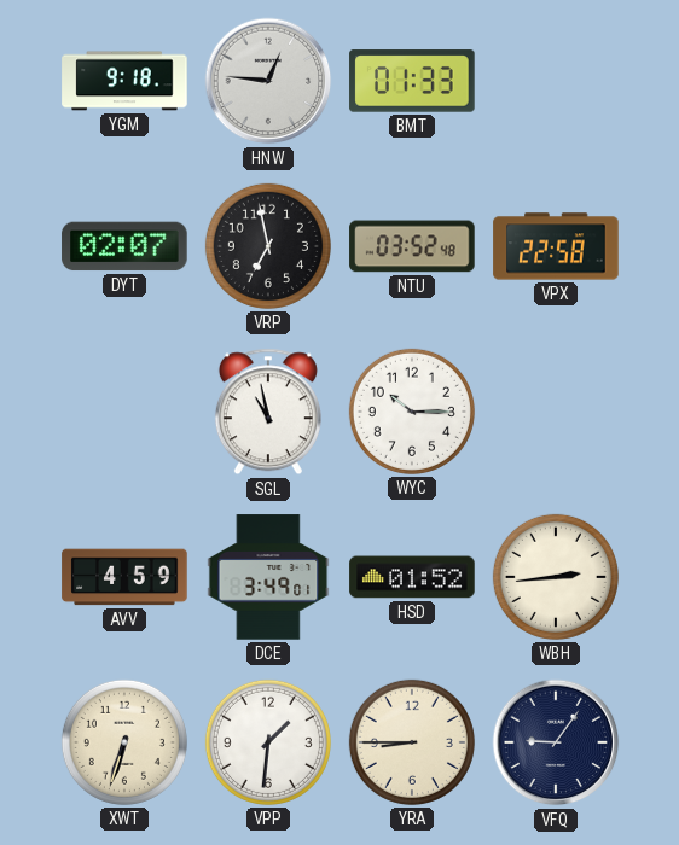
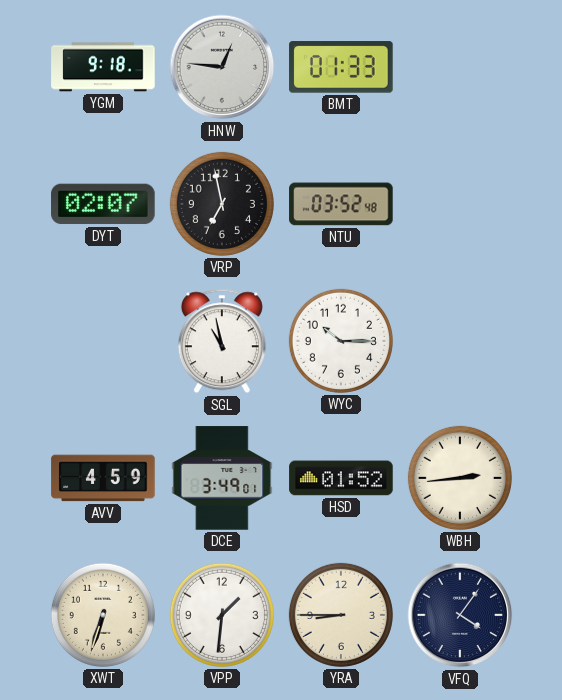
VPX: 22:58 -> none
VFQ: 9:06 -> 4:06
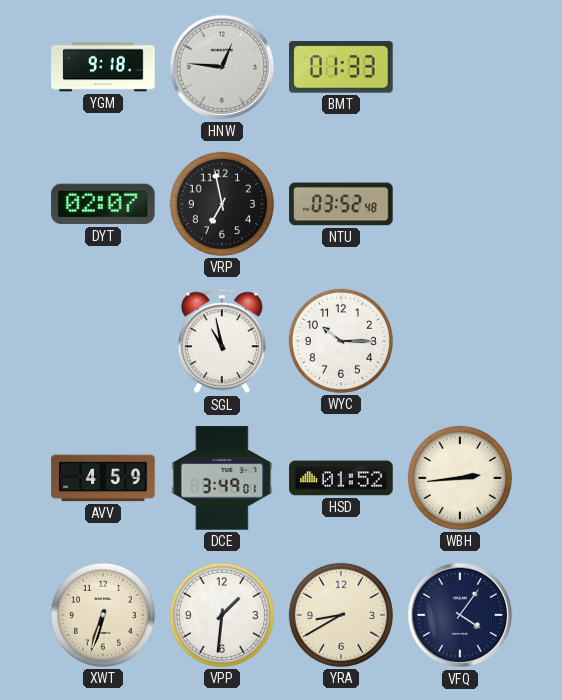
YRA: 8:45 -> 8:40
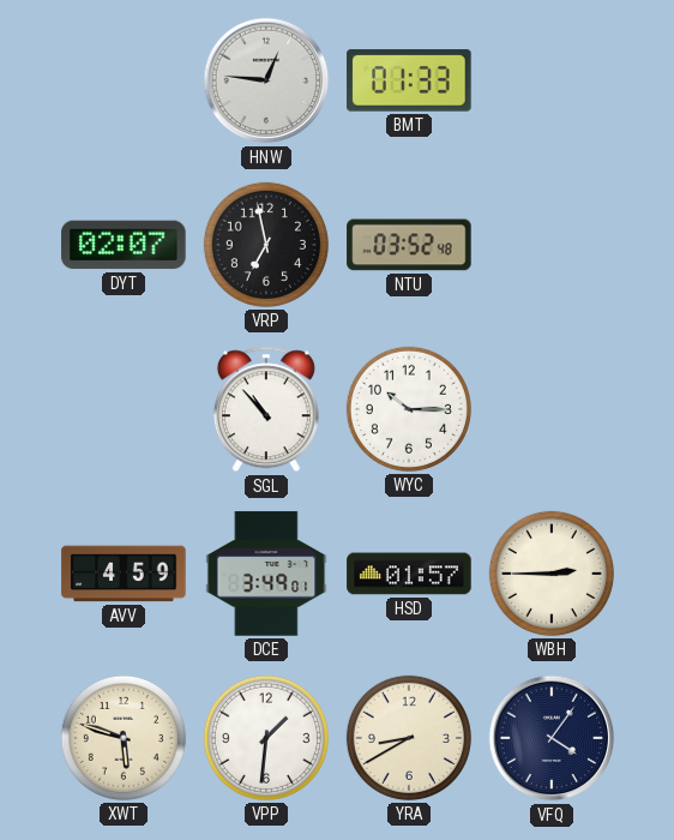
YGM: 9:18 -> none
SGL: 10:58 -> 10:53
HSD: 01:52 -> 01:57
WBH: 2:44 -> 2:45
XWT: 6:33 -> 5:48
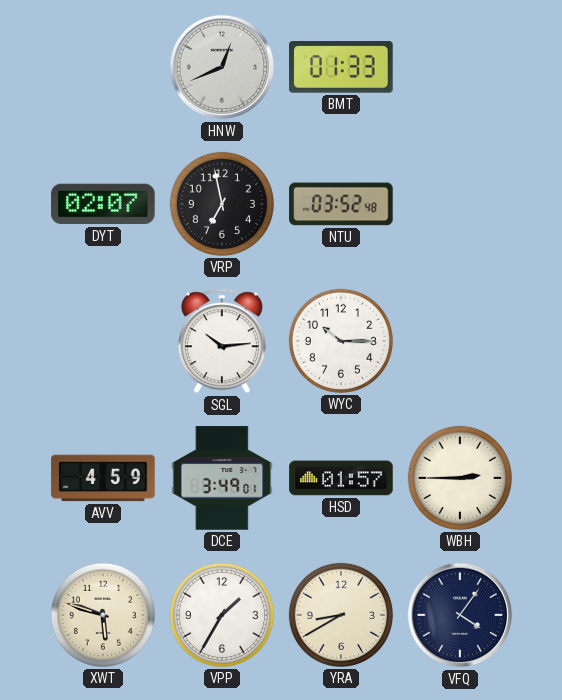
HNW: 12:46 -> 12:41
SGL: 10:53 -> 10:14
VPP: 1:31 -> 1:35
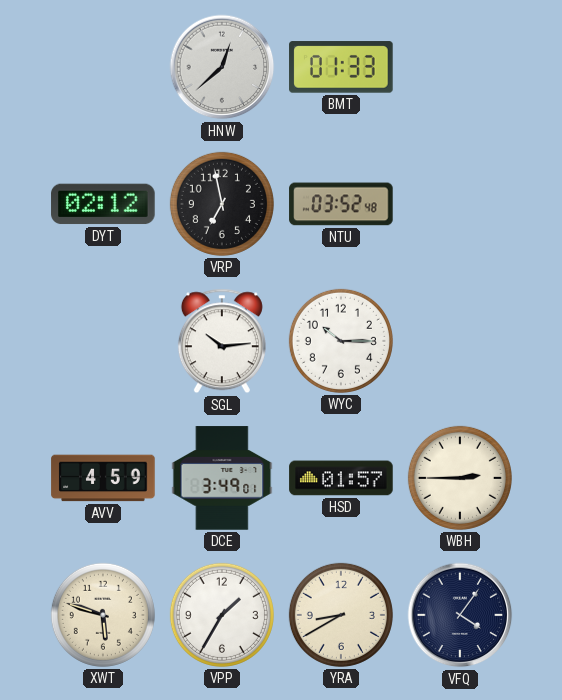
HNW: 12:41 -> 12:38
DYT: 02:07 -> 02:12
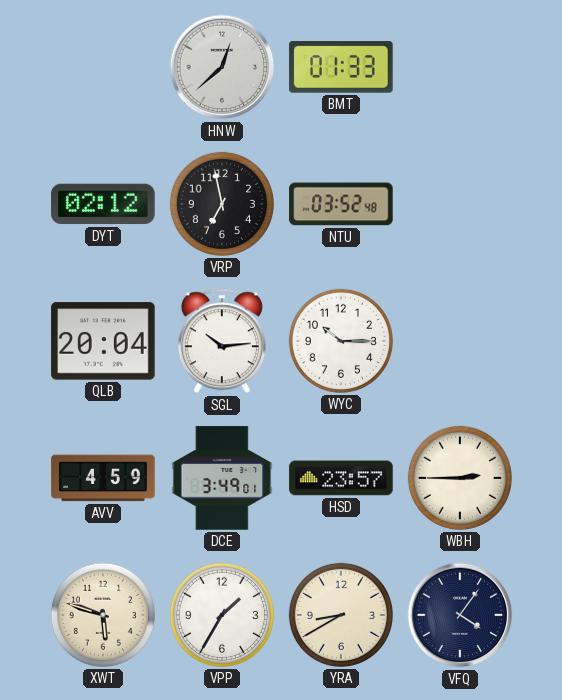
QLB: none -> 20:04
HSD: 01:57 -> 23:57
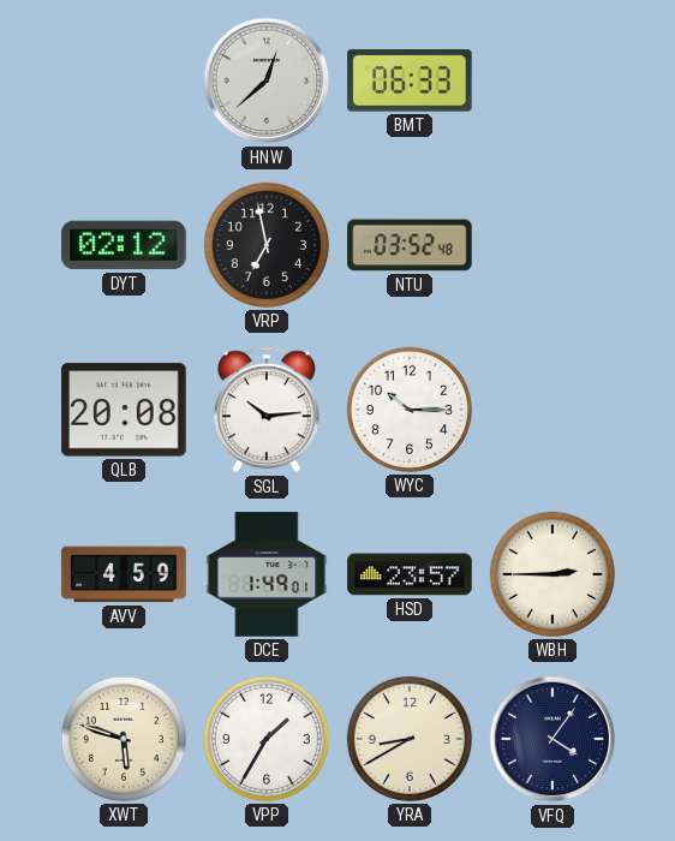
BMT: 01:33 -> 06:33
QLB: 20:04 -> 20:08
DCE: 3:49 -> 1:49
